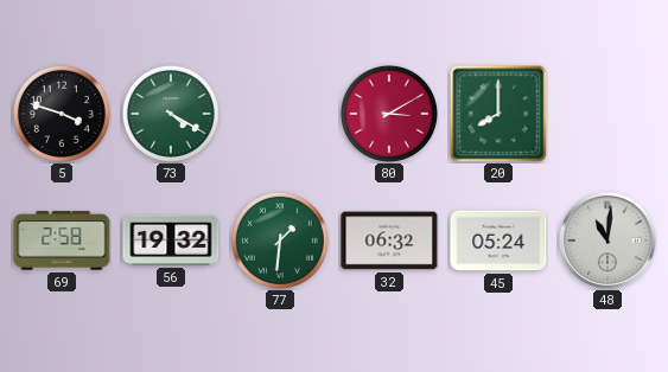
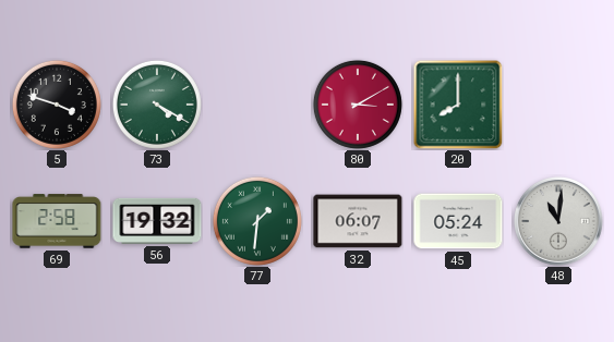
32: 06:32 -> 06:07
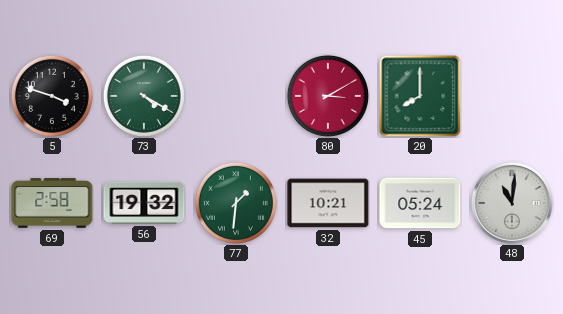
32: 06:07 -> 10:21
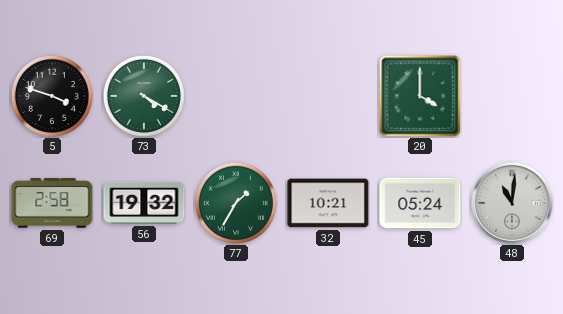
80: 3:10 -> none
20: 8:00 -> 4:00
77: 1:31 -> 1:35
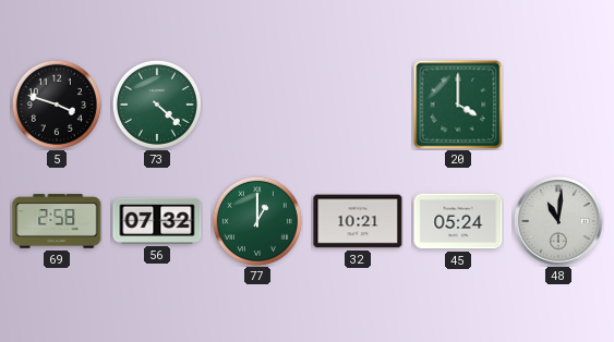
73: 4:20 -> 4:22
56: 19:32 -> 07:32
77: 1:35 -> 1:00
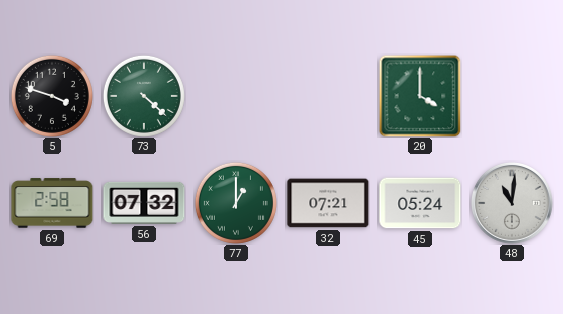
32: 10:21 -> 07:21
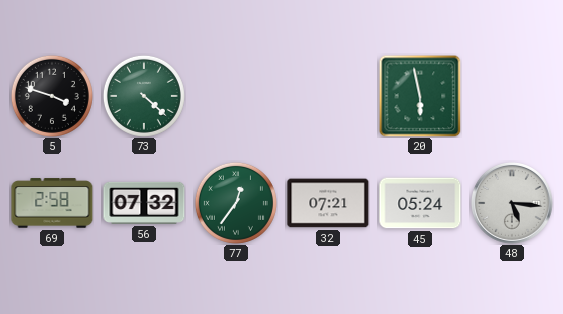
20: 4:00 -> 5:58
77: 1:00 -> 12:36
48: 11:01 -> 5:16
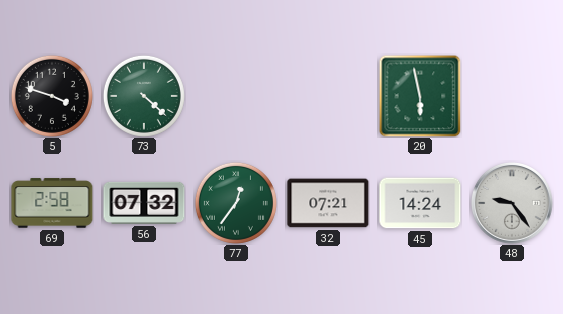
45: 05:24 -> 14:24
48: 5:16 -> 9:24
